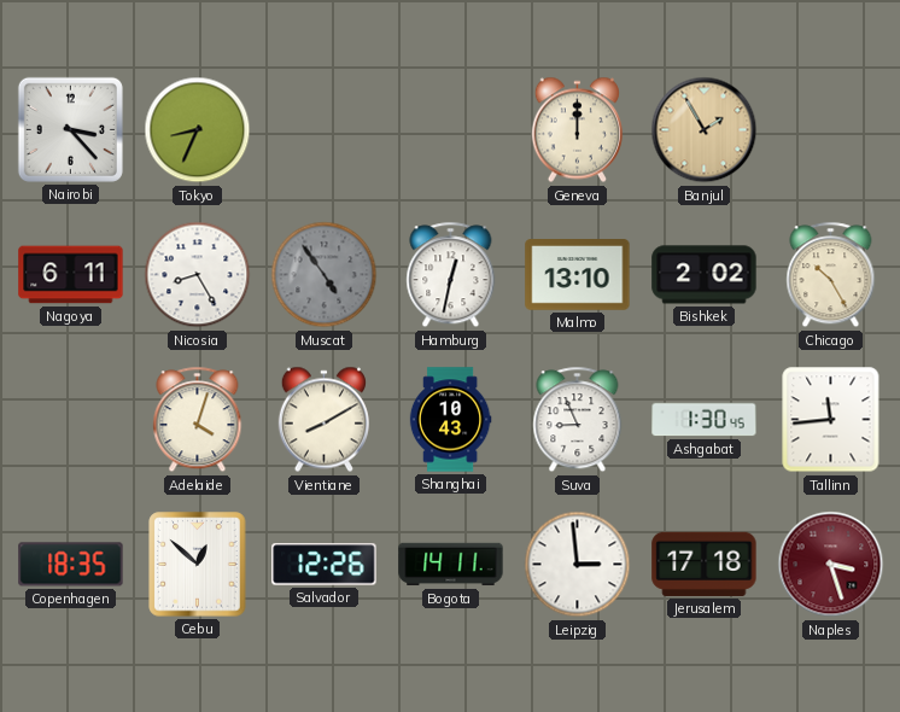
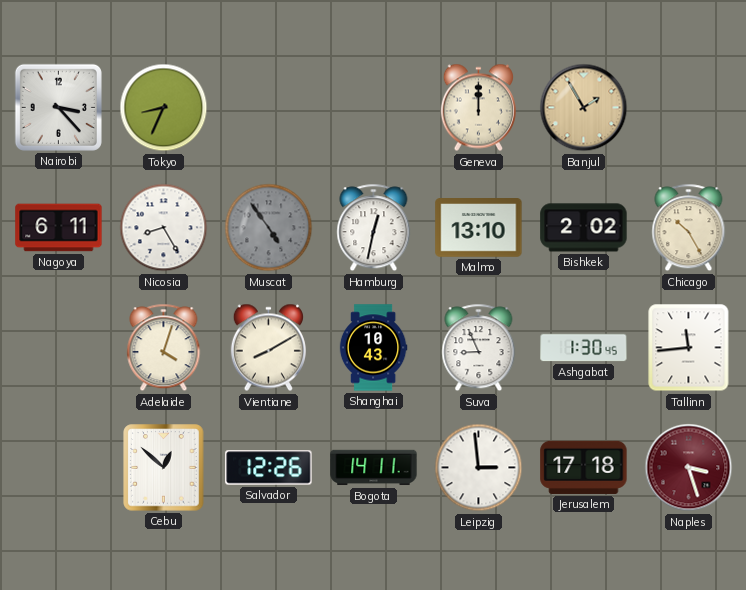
Copenhagen: 18:35 -> none
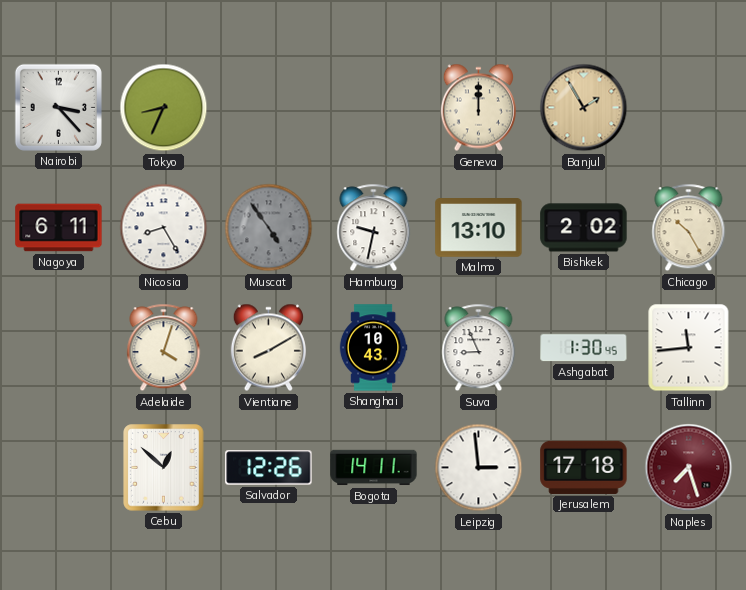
Hamburg: 12:32 -> 9:32
Naples: 3:27 -> 7:27
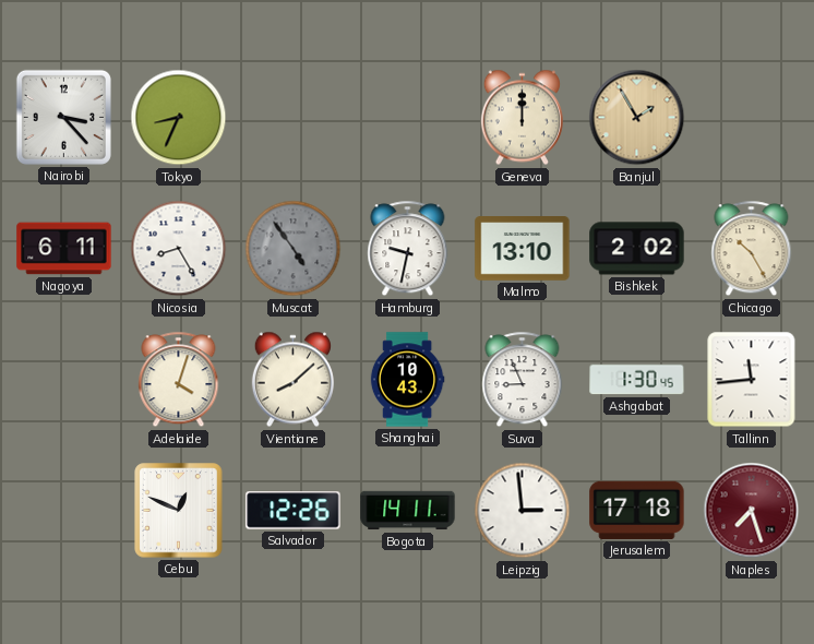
Vientiane: 8:10 -> 8:08
Cebu: 12:52 -> 12:49
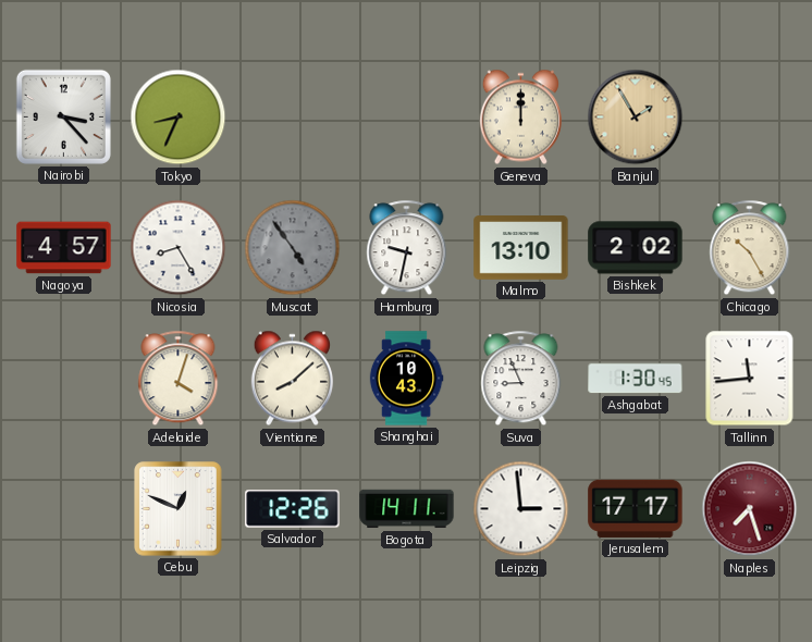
Nagoya: 6:11 -> 4:57
Jerusalem: 17:18 -> 17:17
